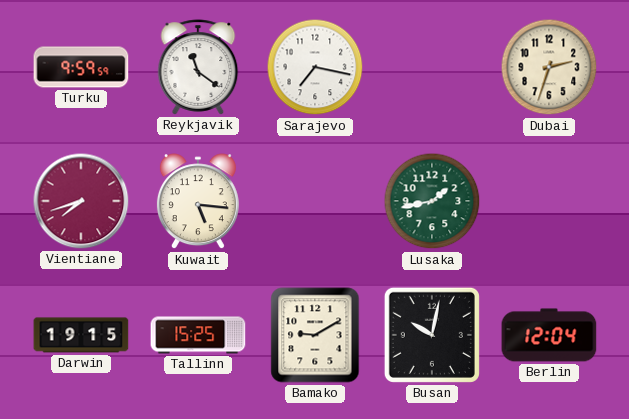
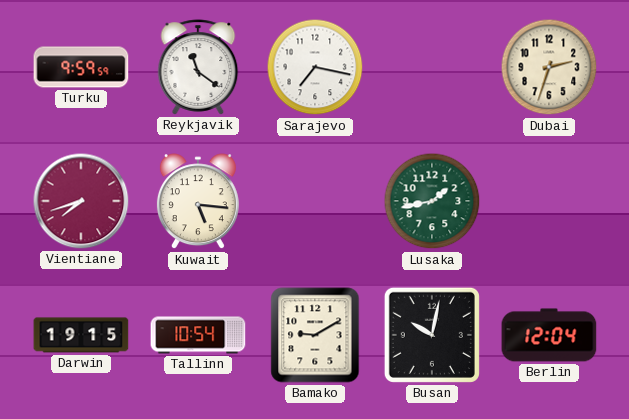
Tallinn: 15:25 -> 10:54
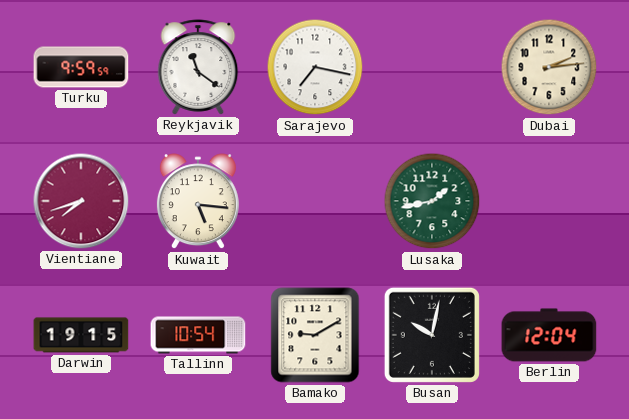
Dubai: 2:33 -> 2:14
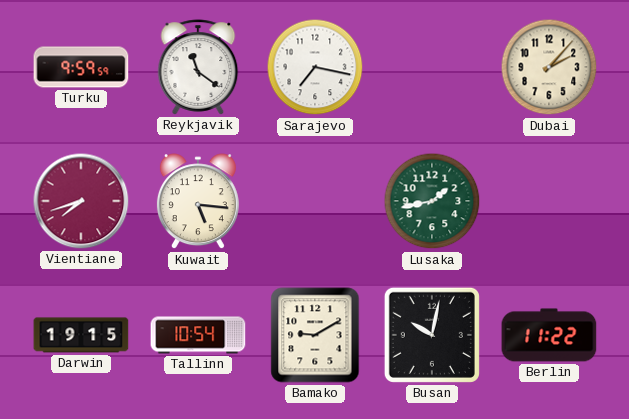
Dubai: 2:14 -> 2:07
Berlin: 12:04 -> 11:22
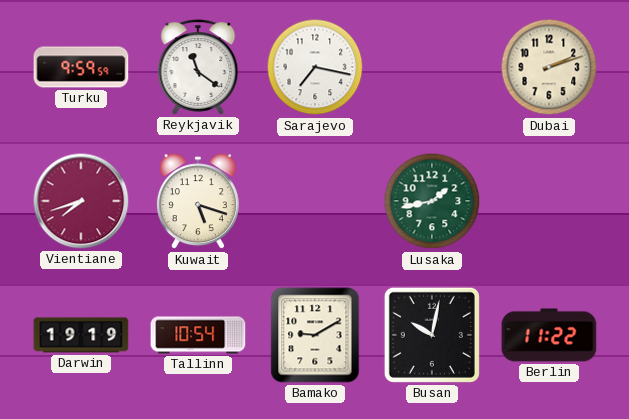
Dubai: 2:07 -> 2:12
Kuwait: 5:16 -> 5:18
Darwin: 19:15 -> 19:19
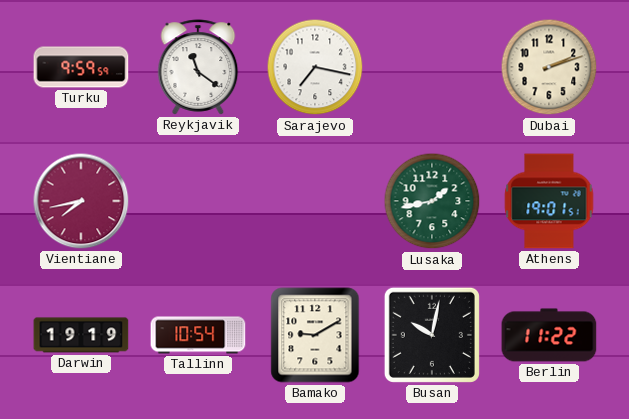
Vientiane: 7:42 -> 7:43
Kuwait: 5:18 -> none
Athens: none -> 19:01
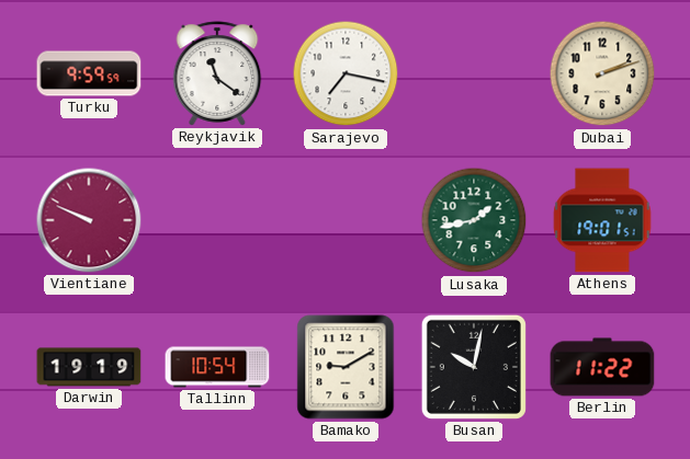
Vientiane: 7:43 -> 9:49
